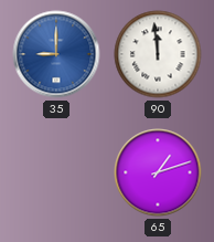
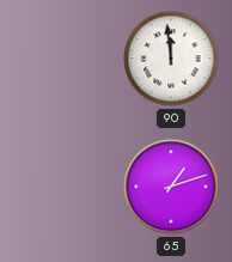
35: 9:00 -> none
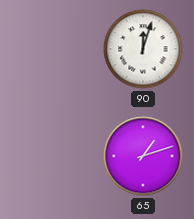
90: 11:59 -> 12:03
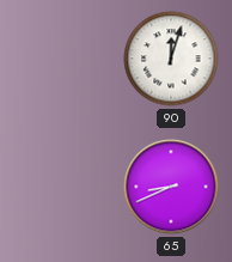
65: 1:12 -> 8:41
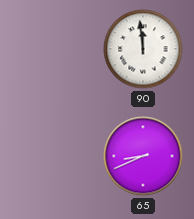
90: 12:03 -> 11:59
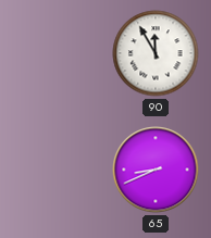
90: 11:59 -> 11:55
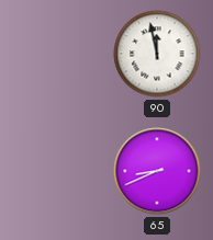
90: 11:55 -> 11:58
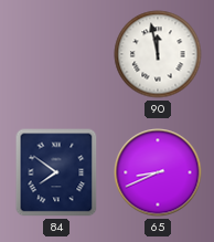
84: none -> 7:51
